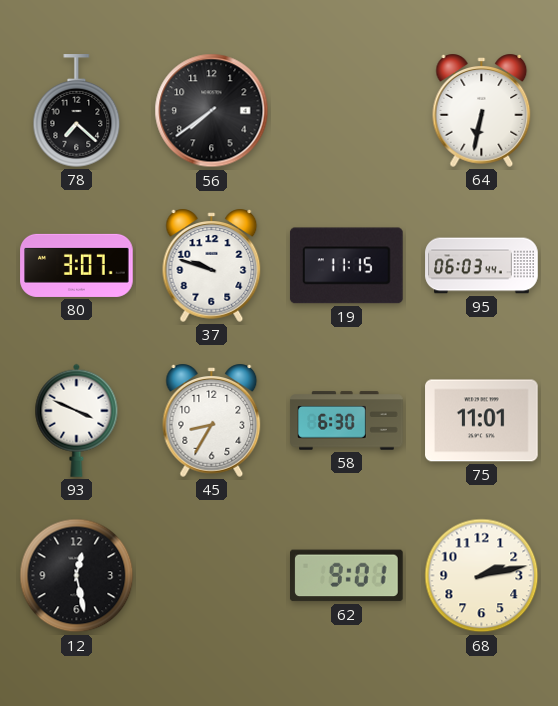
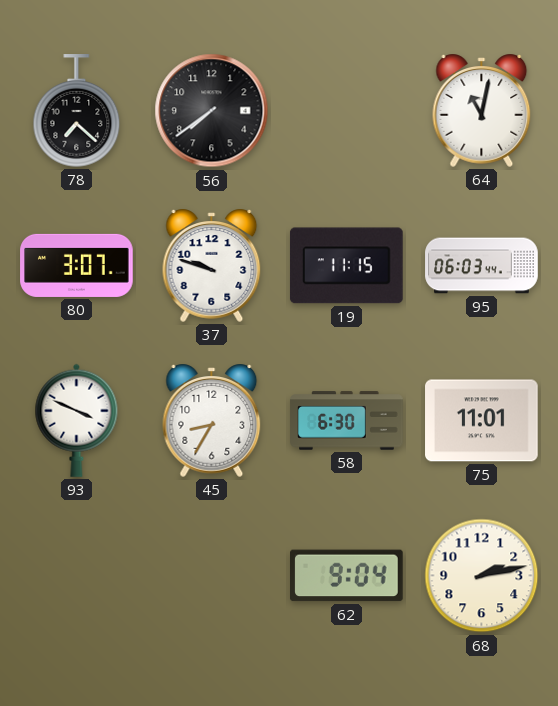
64: 6:32 -> 11:02
12: 12:28 -> none
62: 9:01 -> 9:04
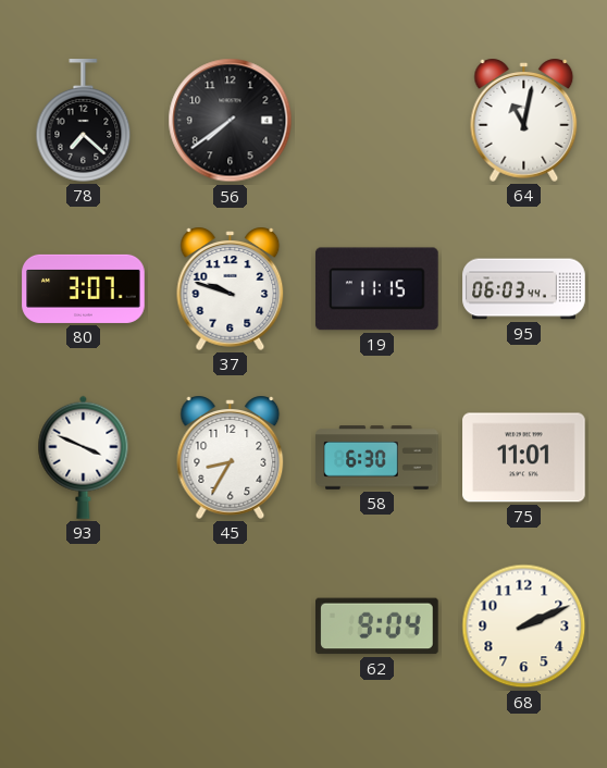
68: 2:13 -> 2:11
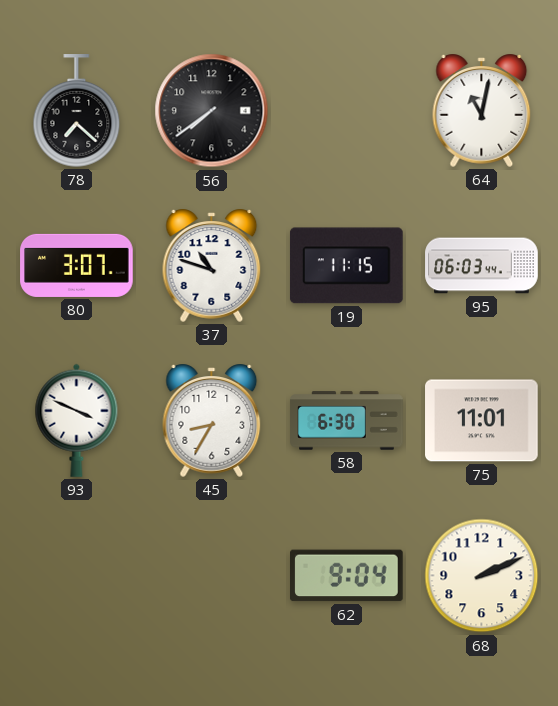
37: 9:48 -> 10:48
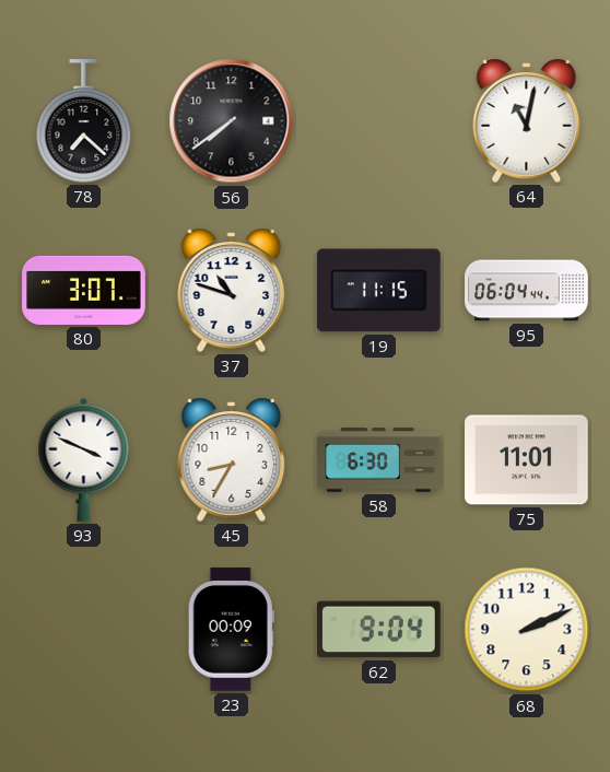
95: 06:03 -> 06:04
23: none -> 00:09
